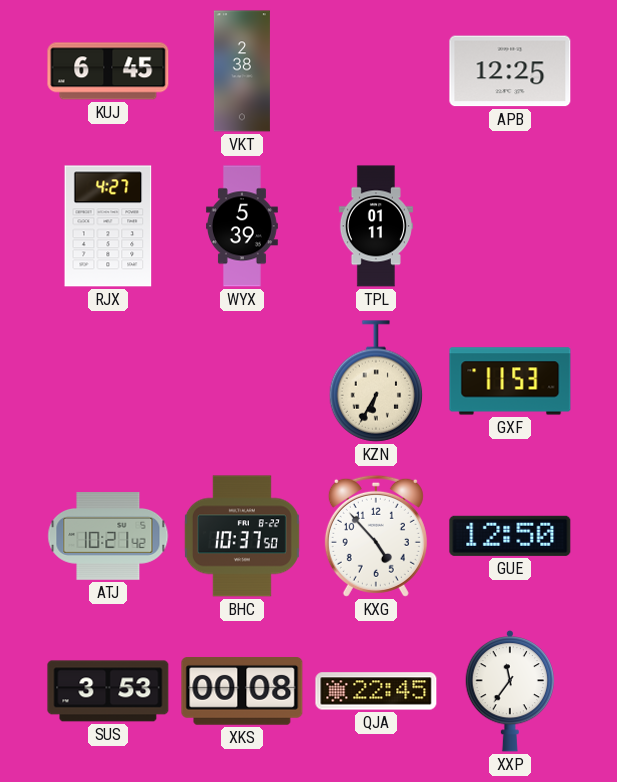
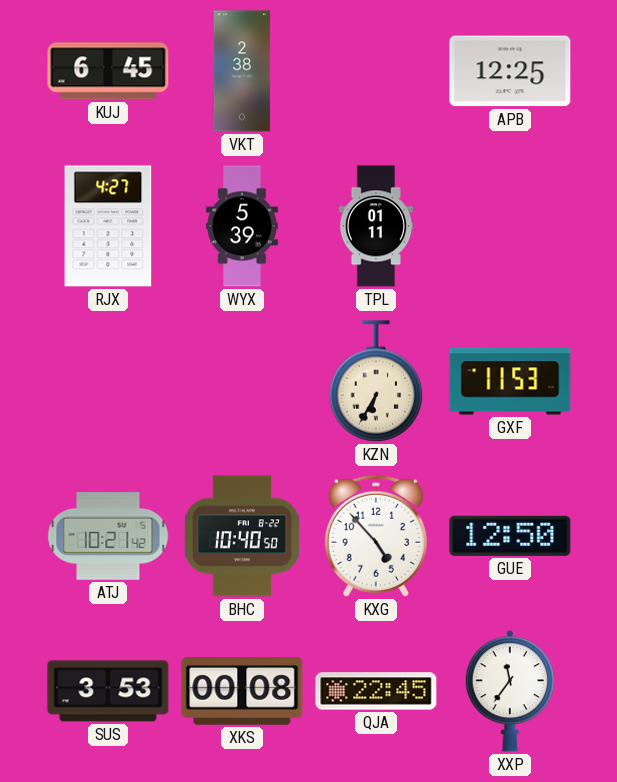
BHC: 10:37 -> 10:40
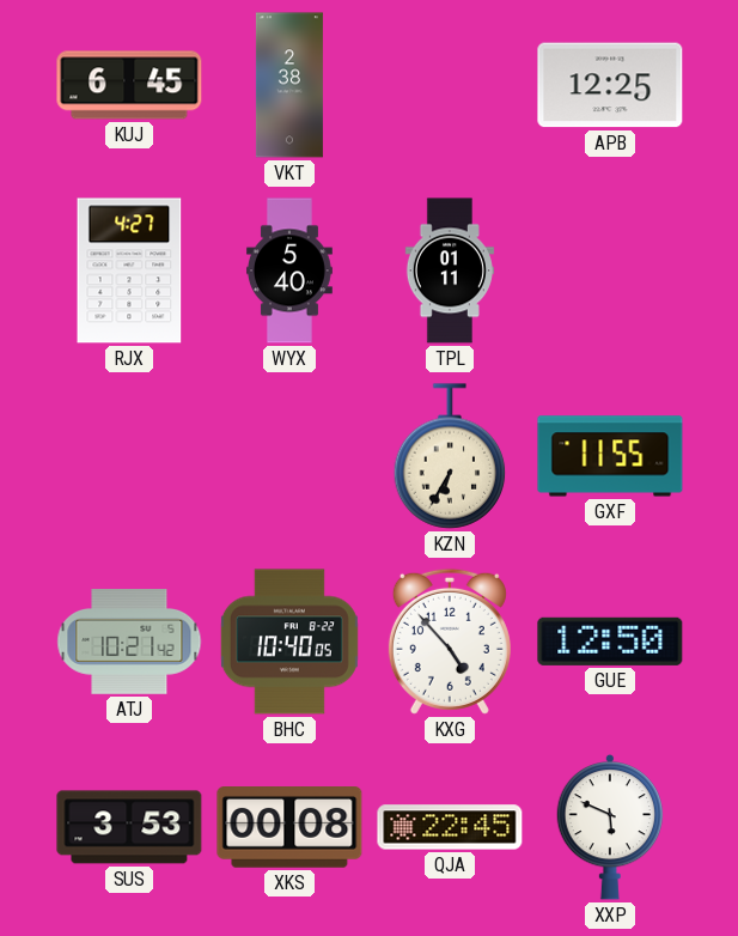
WYX: 5:39 -> 5:40
GXF: 11:53 -> 11:55
BHC: 10:40:50 -> 10:40:05
XXP: 11:36 -> 5:49
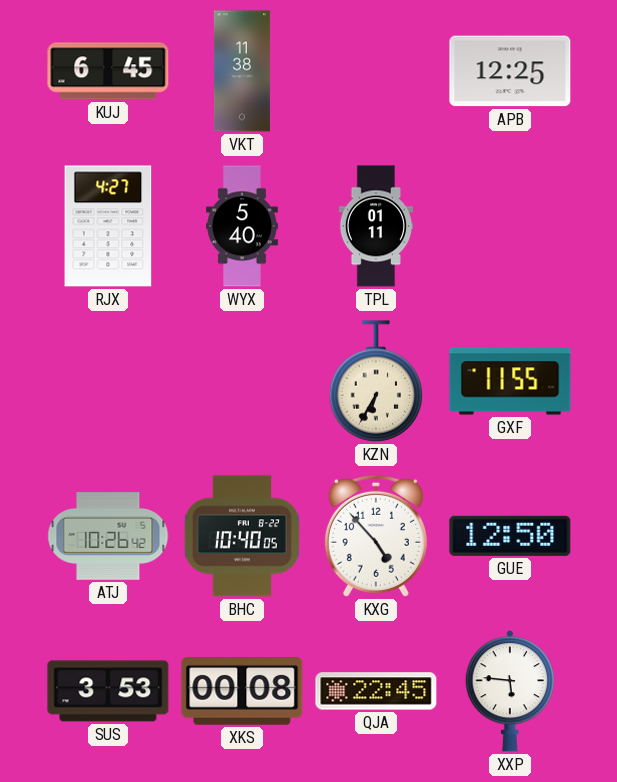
VKT: 2:38 -> 11:38
ATJ: 10:21 -> 10:26
XXP: 5:49 -> 5:46
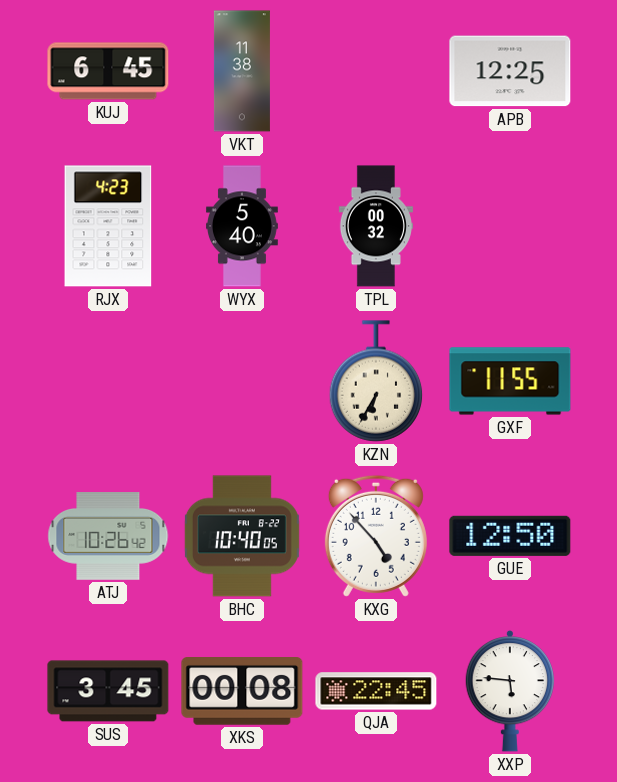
RJX: 4:27 -> 4:23
TPL: 01:11 -> 00:32
SUS: 3:53 -> 3:45
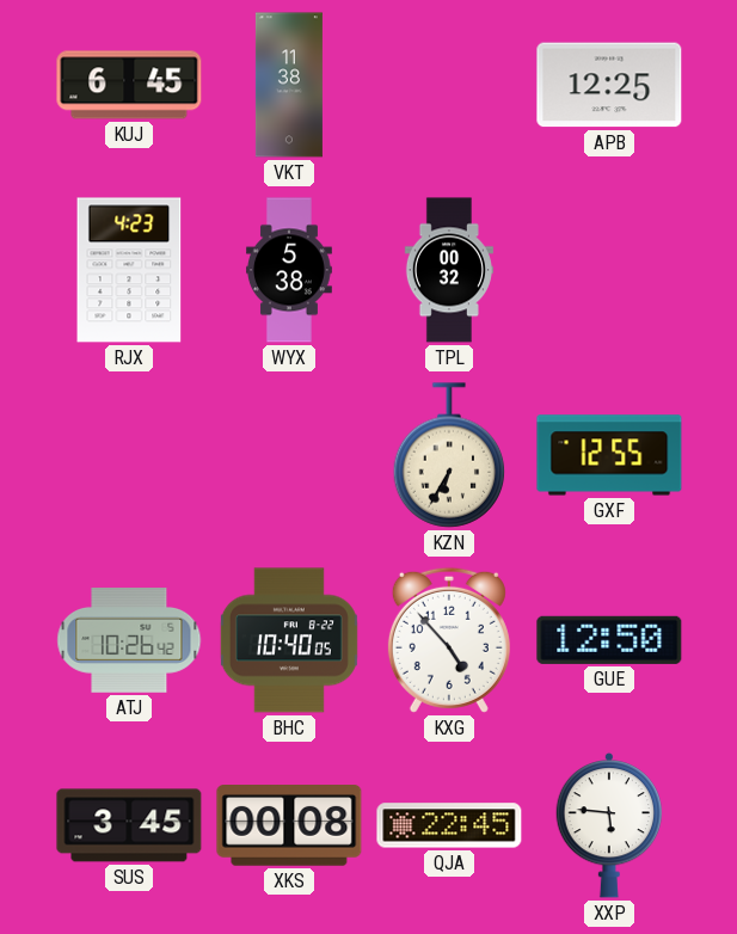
WYX: 5:40 -> 5:38
GXF: 11:55 -> 12:55
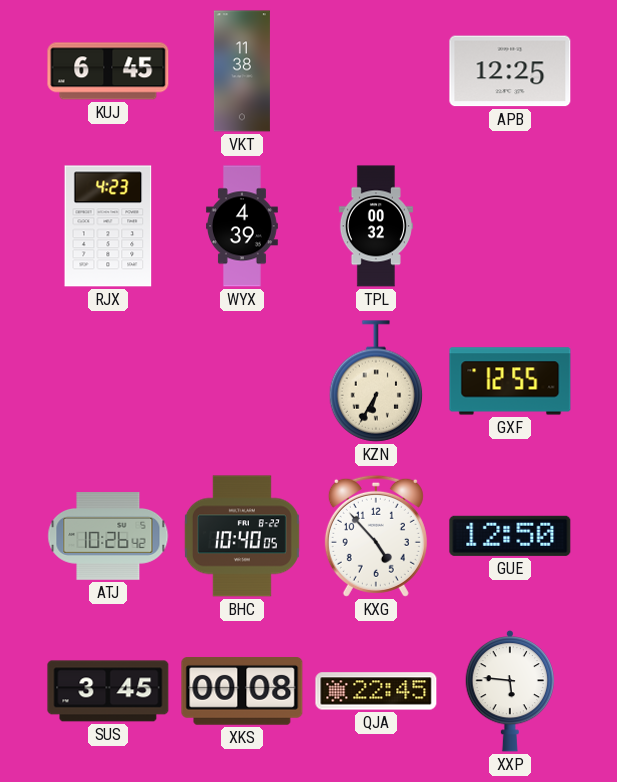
WYX: 5:38 -> 4:39
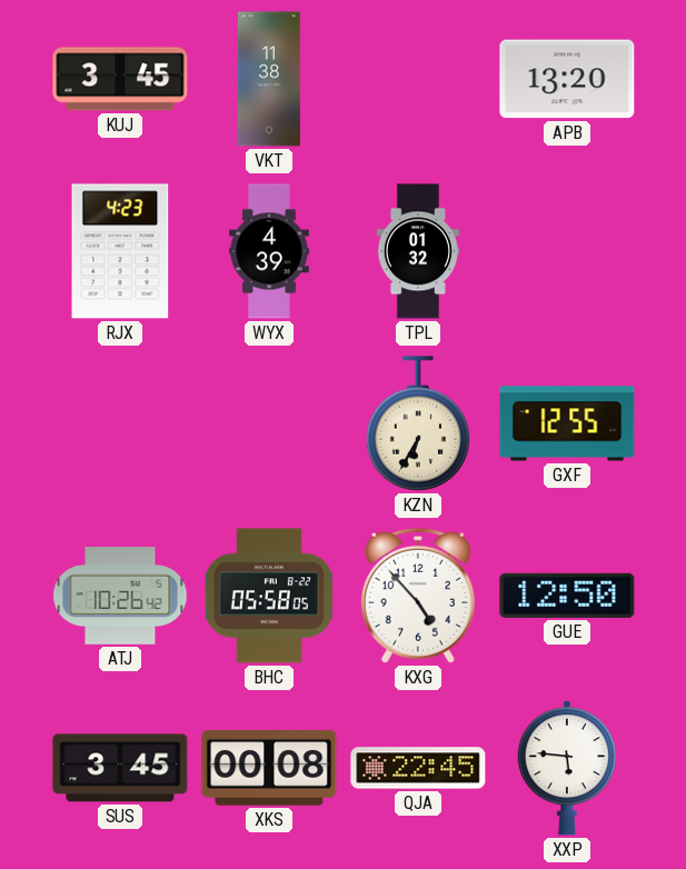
KUJ: 6:45 -> 3:45
APB: 12:25 -> 13:20
TPL: 00:32 -> 01:32
BHC: 10:40 -> 05:58
